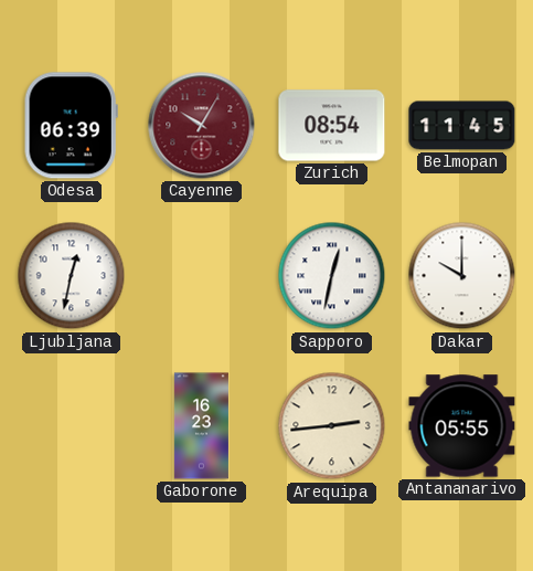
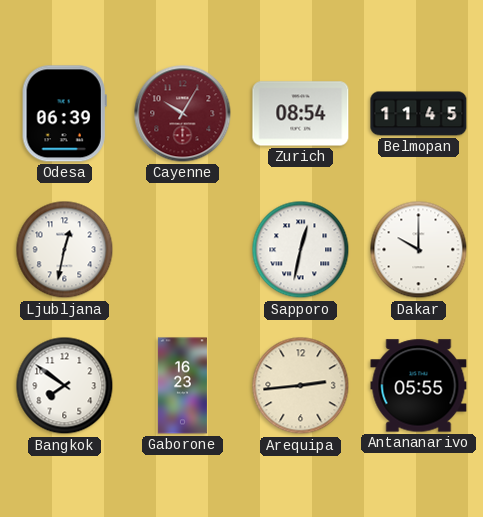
Bangkok: none -> 7:51
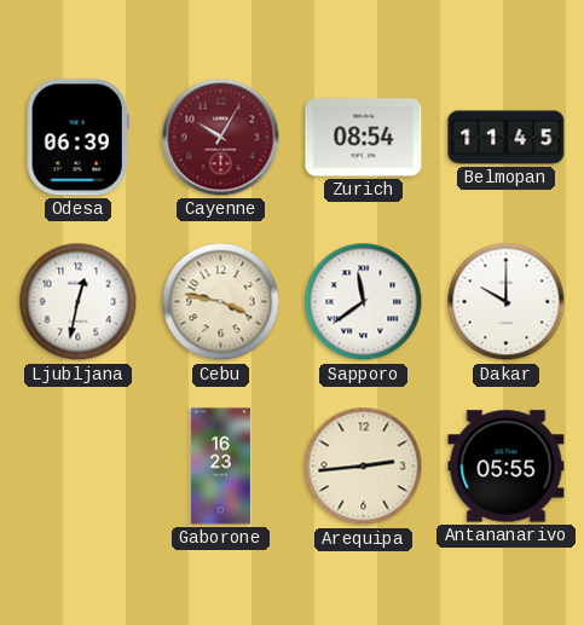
Cebu: none -> 3:47
Sapporo: 12:32 -> 11:39
Bangkok: 7:51 -> none
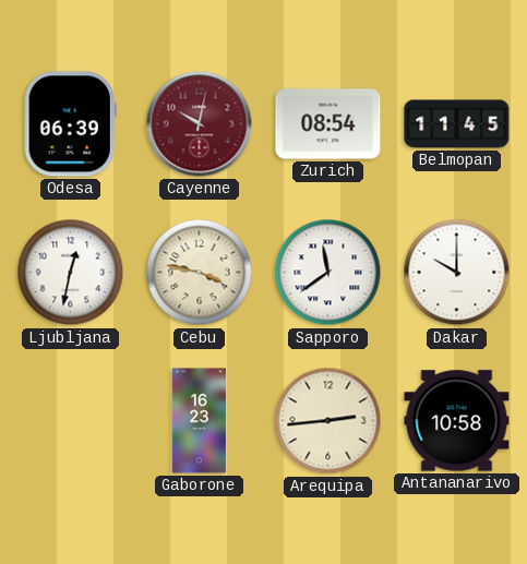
Cayenne: 10:05 -> 10:02
Antananarivo: 05:55 -> 10:58
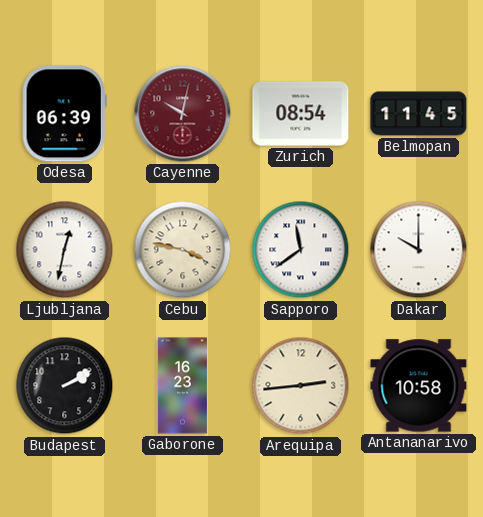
Budapest: none -> 2:10
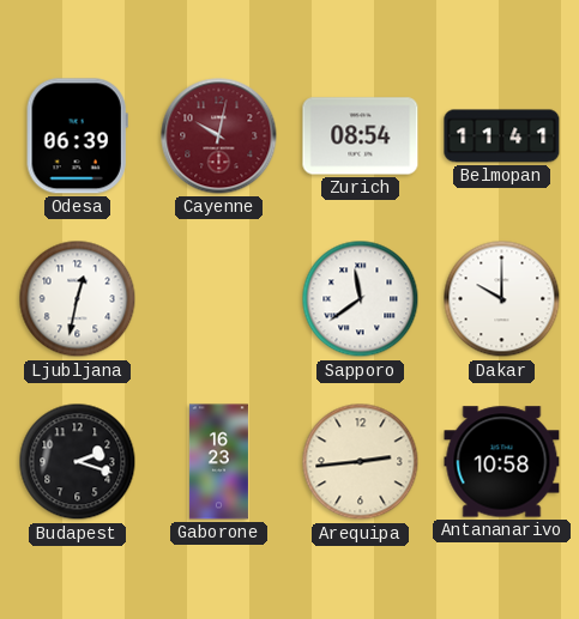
Belmopan: 11:45 -> 11:41
Cebu: 3:47 -> none
Budapest: 2:10 -> 2:18
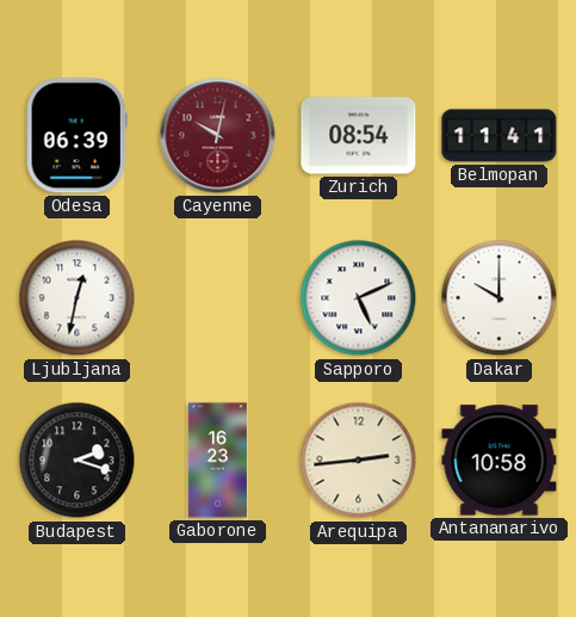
Sapporo: 11:39 -> 5:11
